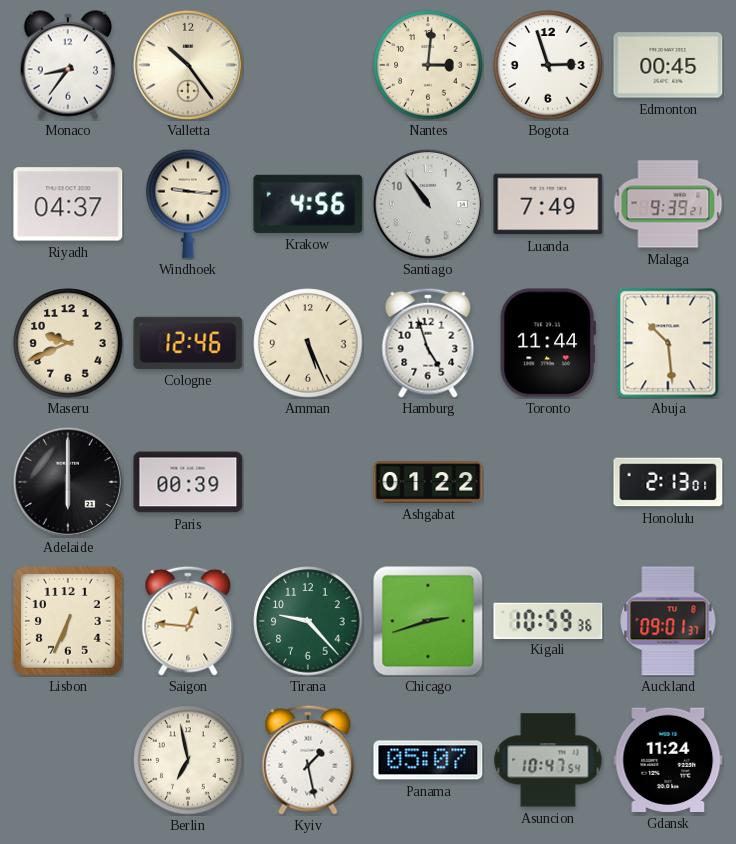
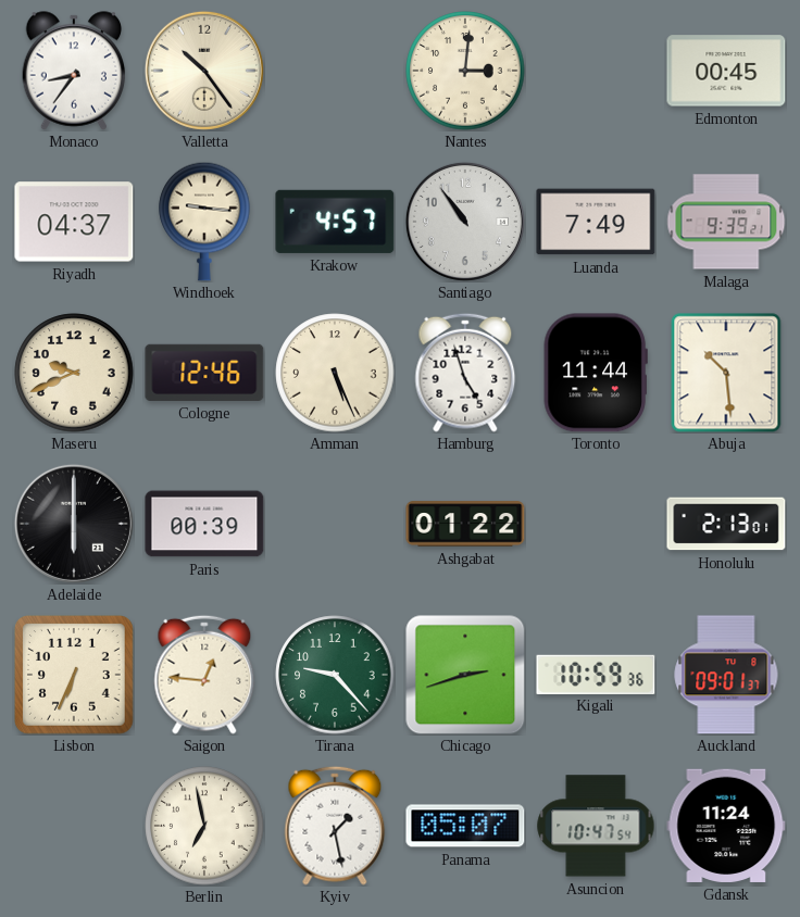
Bogota: 2:57 -> none
Krakow: 4:56 -> 4:57
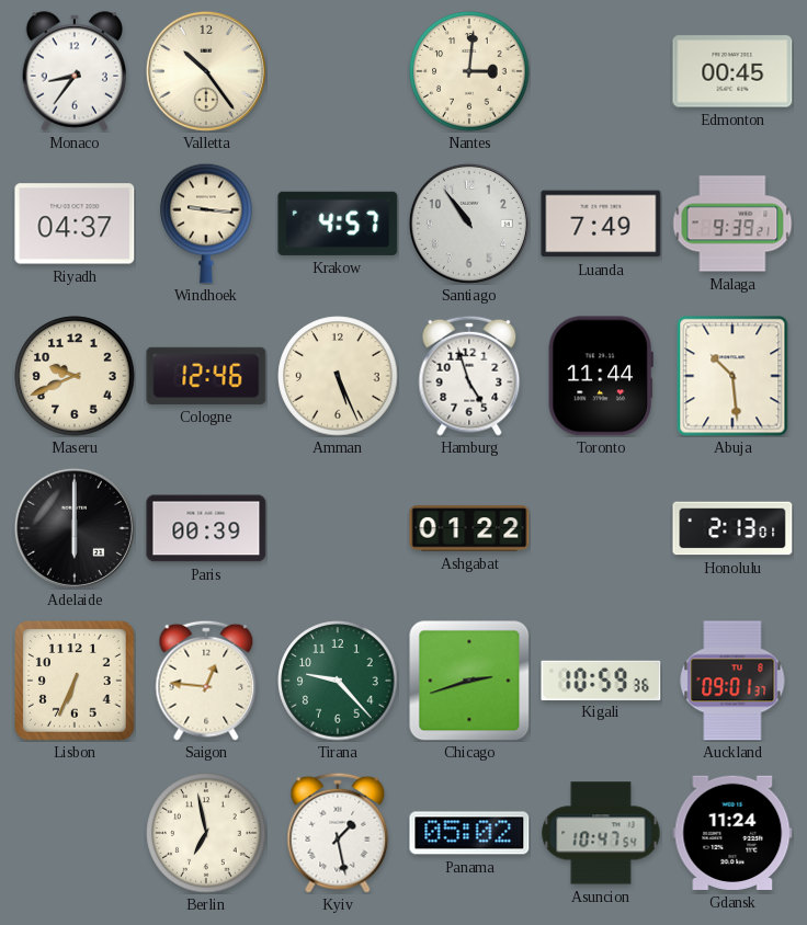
Panama: 05:07 -> 05:02
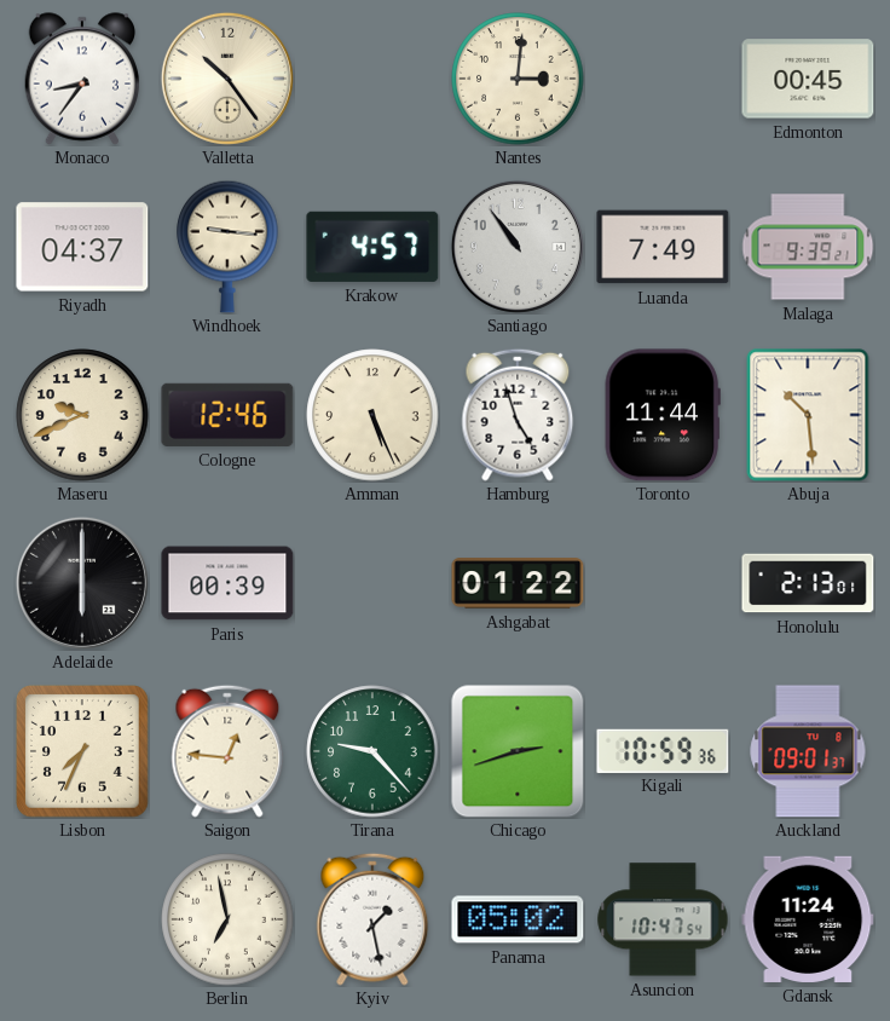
Lisbon: 6:34 -> 7:34
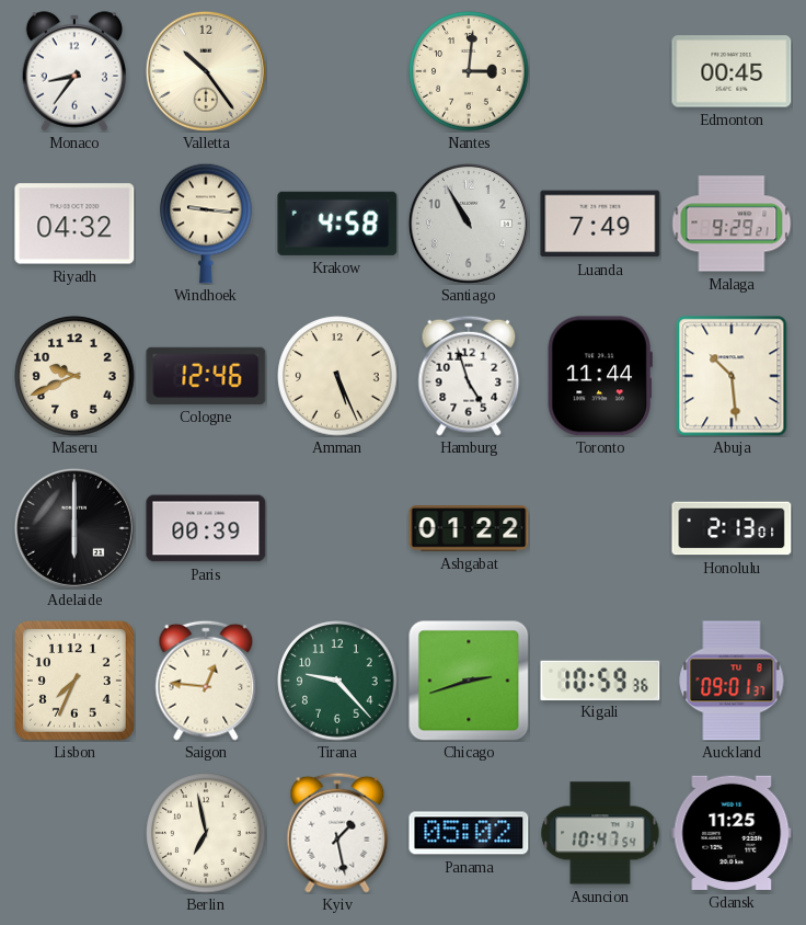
Riyadh: 04:37 -> 04:32
Krakow: 4:57 -> 4:58
Santiago: 10:54 -> 10:55
Malaga: 9:39 -> 9:29
Gdansk: 11:24 -> 11:25
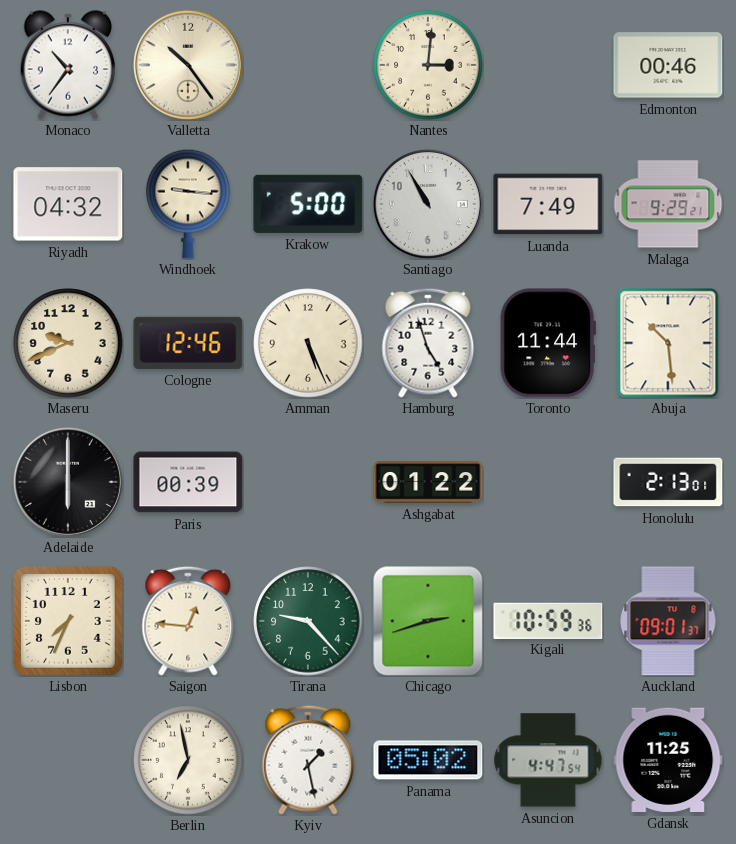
Monaco: 8:36 -> 10:36
Edmonton: 00:45 -> 00:46
Krakow: 4:58 -> 5:00
Asuncion: 10:47 -> 4:47
